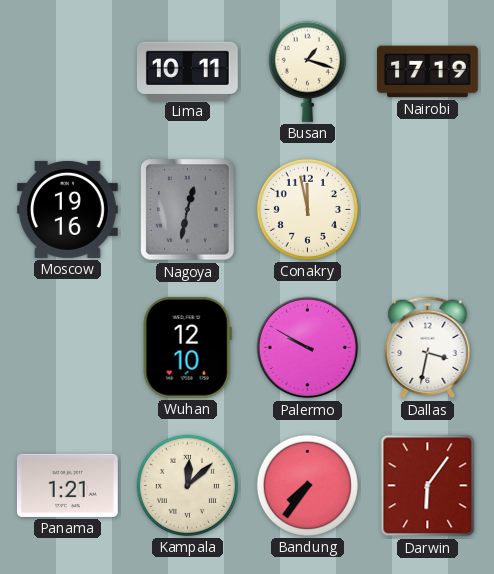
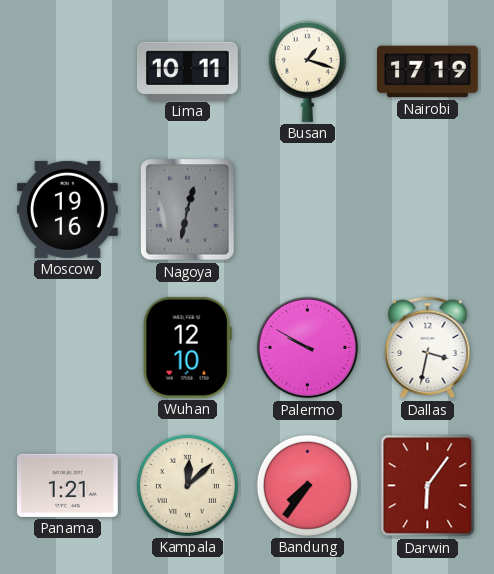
Conakry: 11:58 -> none
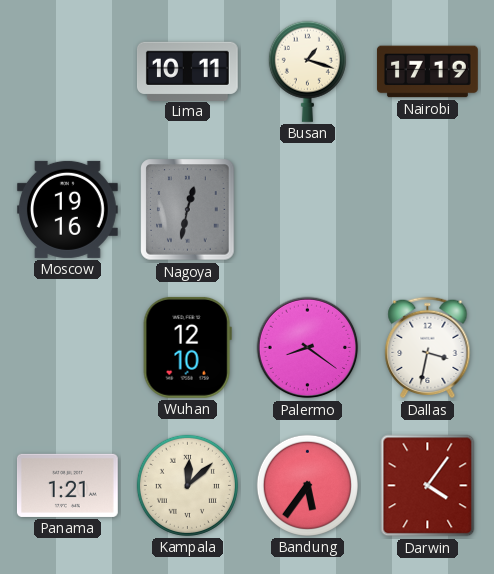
Palermo: 9:50 -> 8:21
Bandung: 7:36 -> 5:36
Darwin: 6:06 -> 4:06
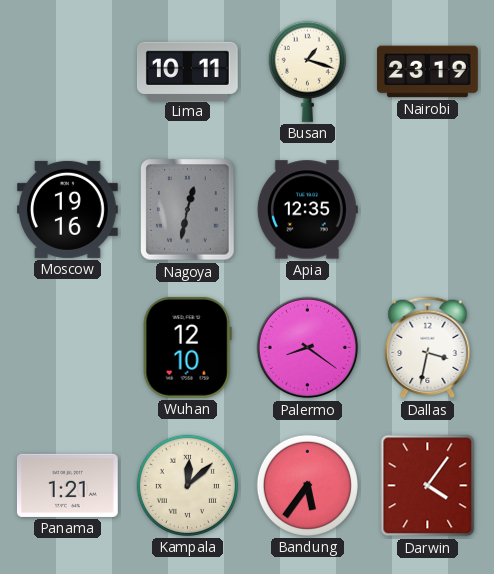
Nairobi: 17:19 -> 23:19
Apia: none -> 12:35
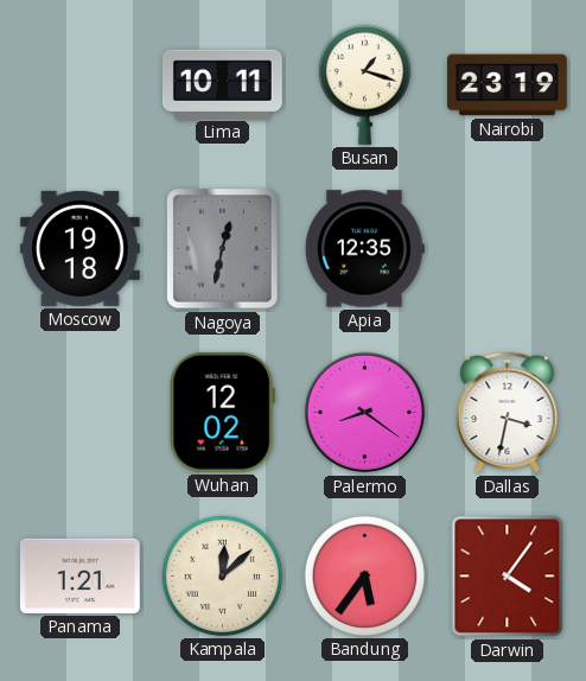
Moscow: 19:16 -> 19:18
Wuhan: 12:10 -> 12:02
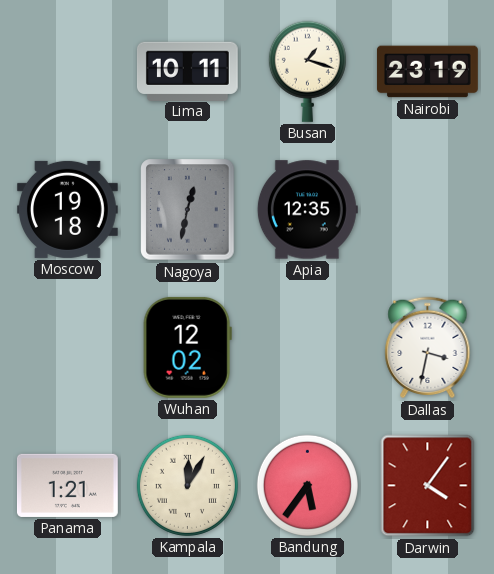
Palermo: 8:21 -> none
Kampala: 12:08 -> 12:05
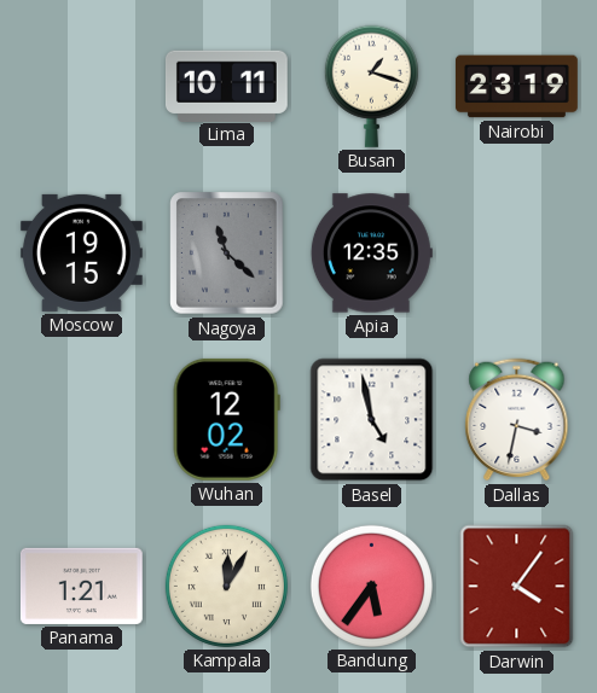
Moscow: 19:18 -> 19:15
Nagoya: 12:32 -> 11:22
Basel: none -> 4:58
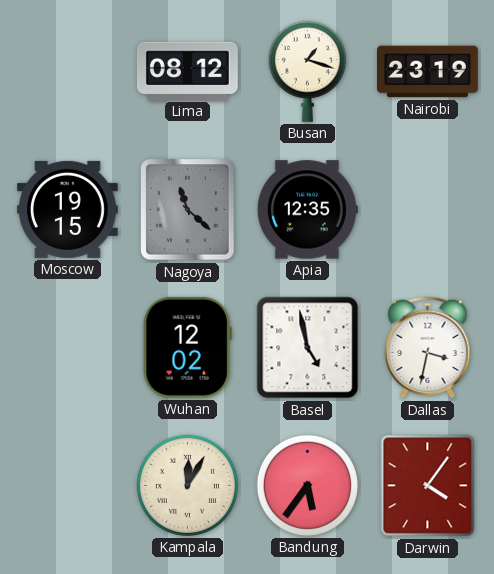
Lima: 10:11 -> 08:12
Panama: 1:21 -> none
